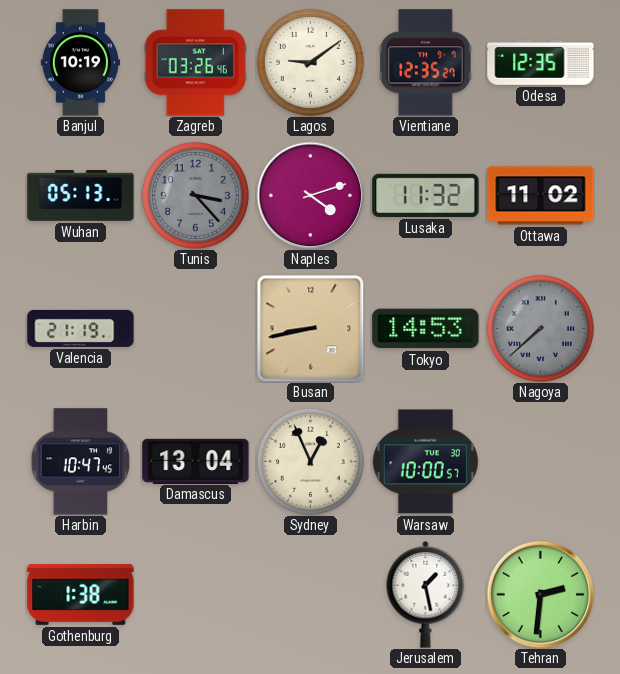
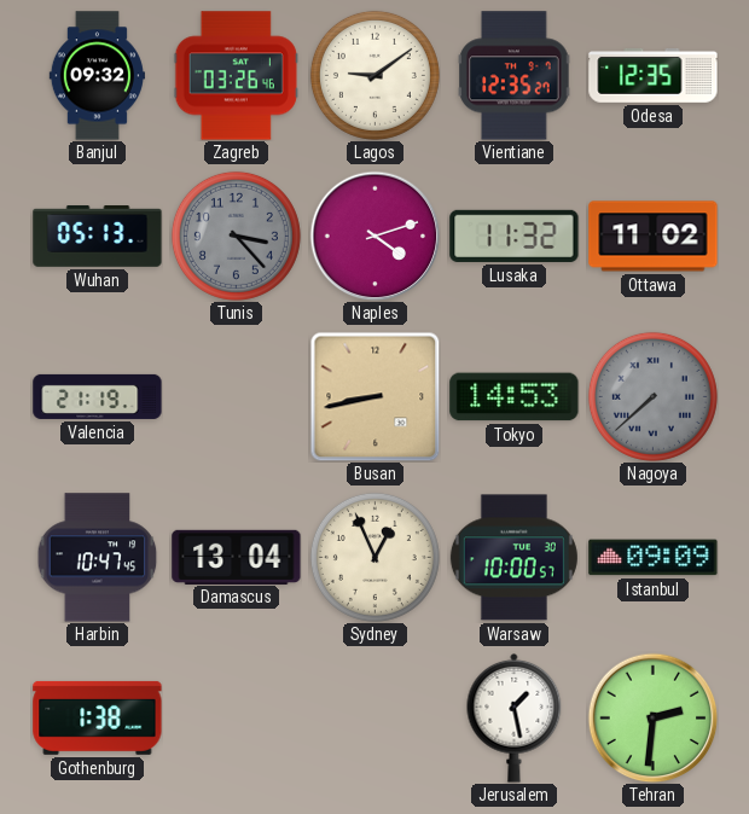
Banjul: 10:19 -> 09:32
Istanbul: none -> 09:09
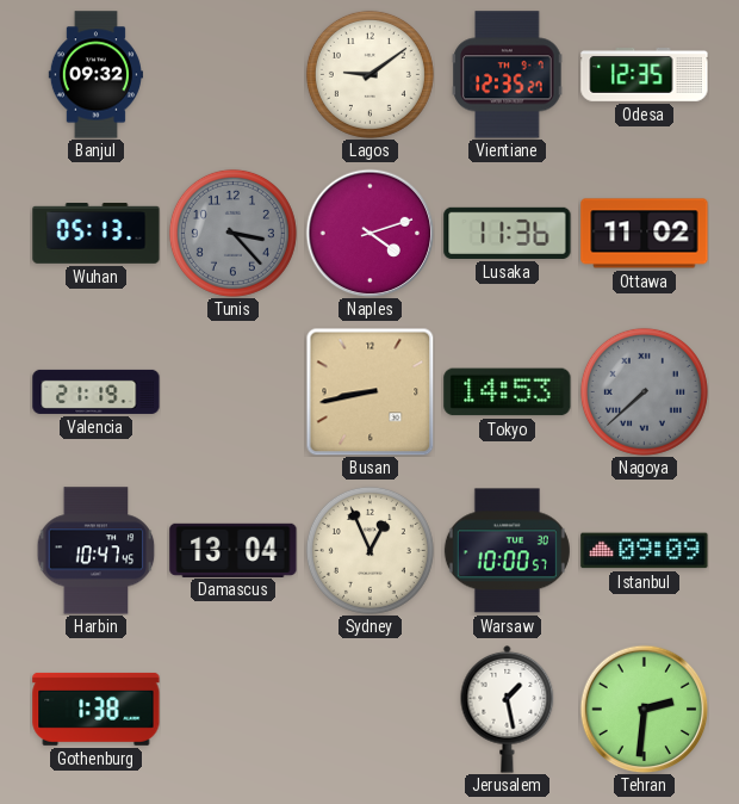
Zagreb: 03:26 -> none
Lusaka: 11:32 -> 11:36
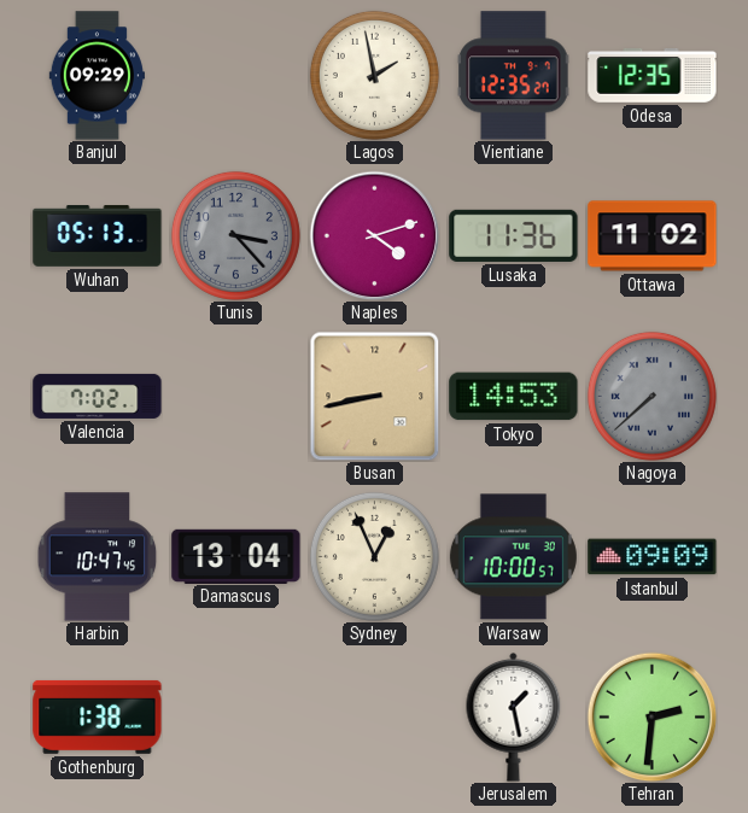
Banjul: 09:32 -> 09:29
Lagos: 9:09 -> 1:58
Valencia: 21:19 -> 7:02
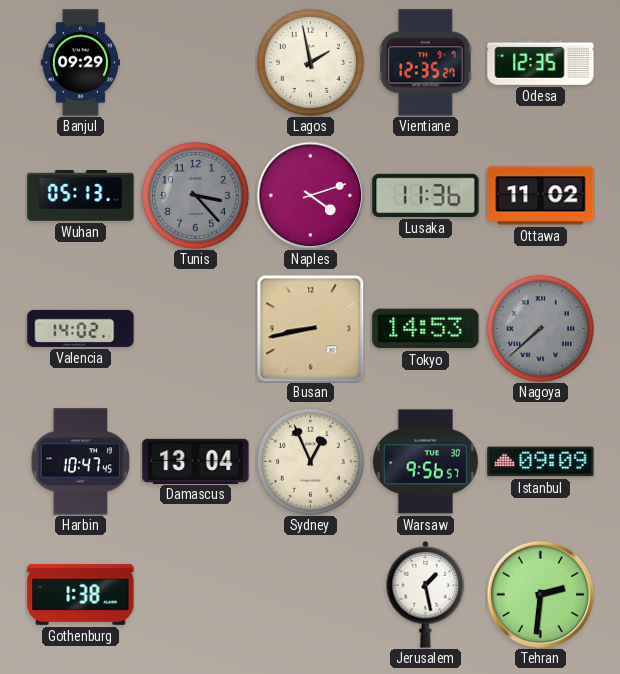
Valencia: 7:02 -> 14:02
Warsaw: 10:00 -> 9:56
